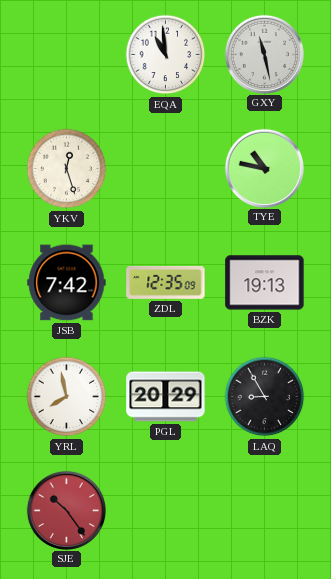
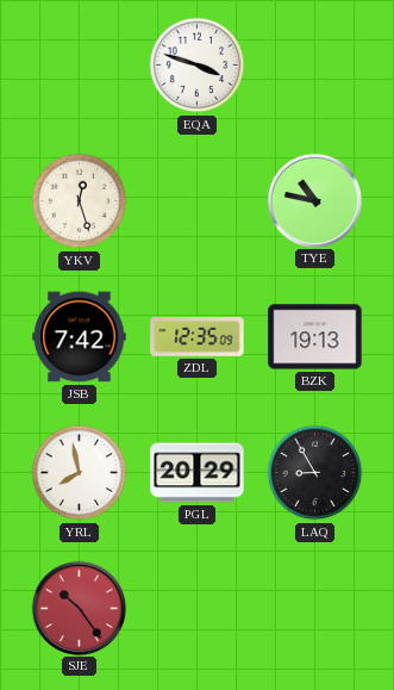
EQA: 10:59 -> 3:48
GXY: 11:28 -> none
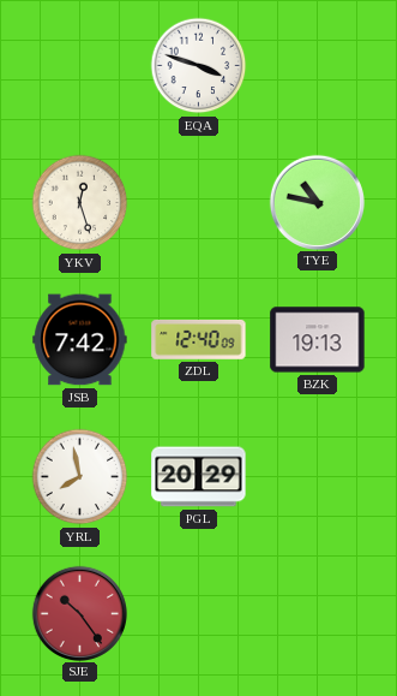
ZDL: 12:35 -> 12:40
LAQ: 8:55 -> none
